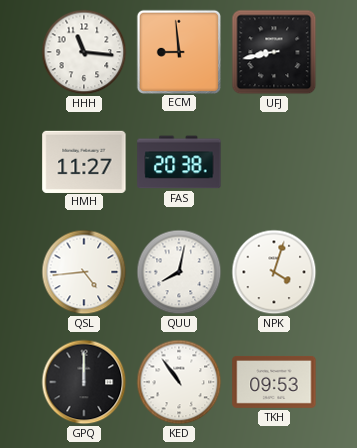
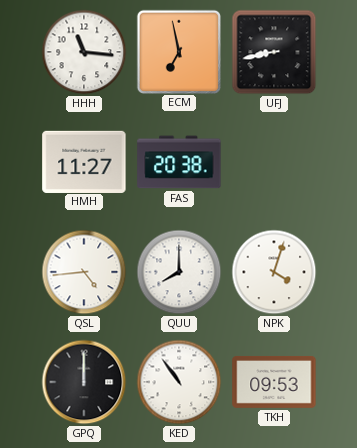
ECM: 8:59 -> 6:58
QUU: 8:02 -> 8:00
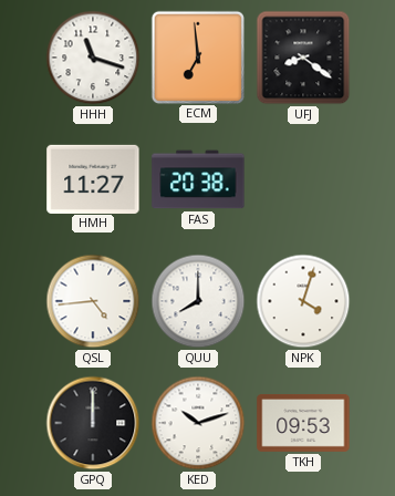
HHH: 11:16 -> 11:18
ECM: 6:58 -> 6:59
UFJ: 8:43 -> 8:21
KED: 10:54 -> 10:12
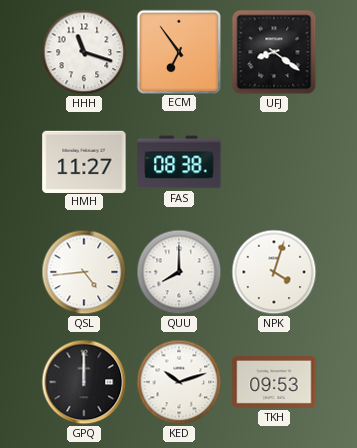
ECM: 6:59 -> 6:54
FAS: 20:38 -> 08:38
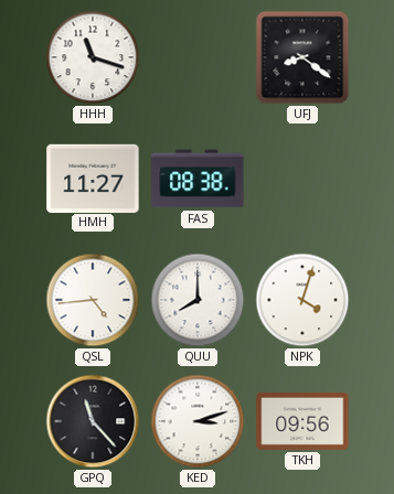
ECM: 6:54 -> none
GPQ: 12:00 -> 11:23
KED: 10:12 -> 3:12
TKH: 09:53 -> 09:56
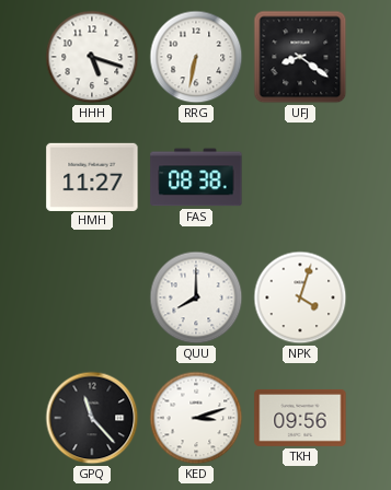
HHH: 11:18 -> 5:18
RRG: none -> 6:32
QSL: 4:44 -> none
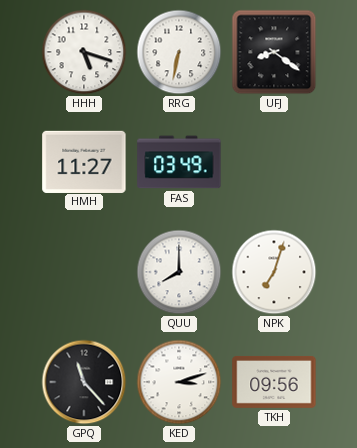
FAS: 08:38 -> 03:49
NPK: 4:03 -> 7:03
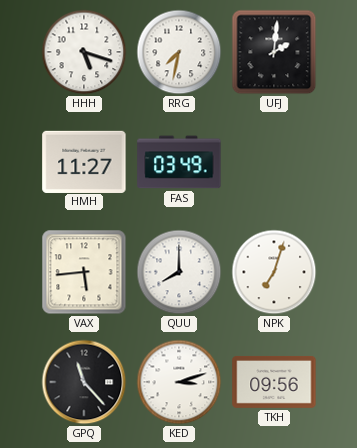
RRG: 6:32 -> 7:32
UFJ: 8:21 -> 2:01
VAX: none -> 5:44
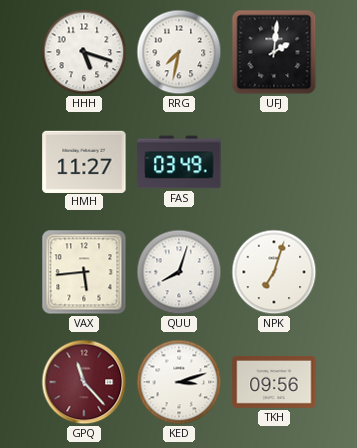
QUU: 8:00 -> 8:03
GPQ dial: black -> burgundy
